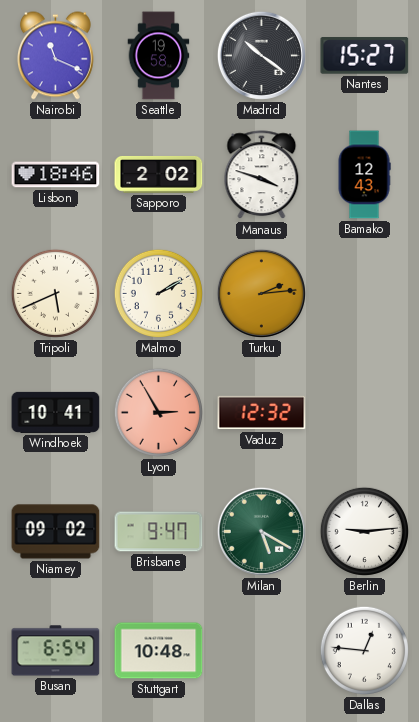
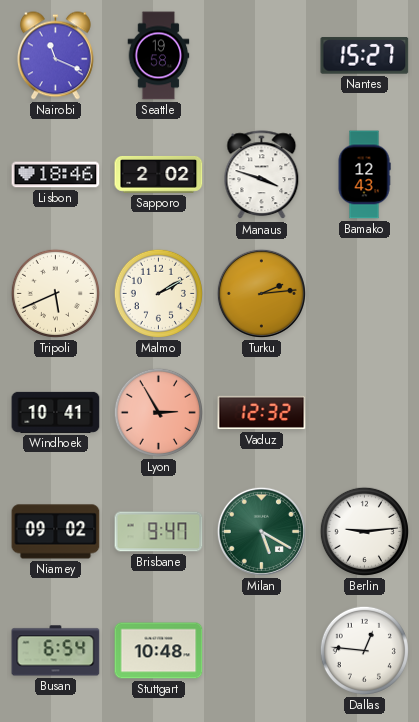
Madrid: 10:21 -> none
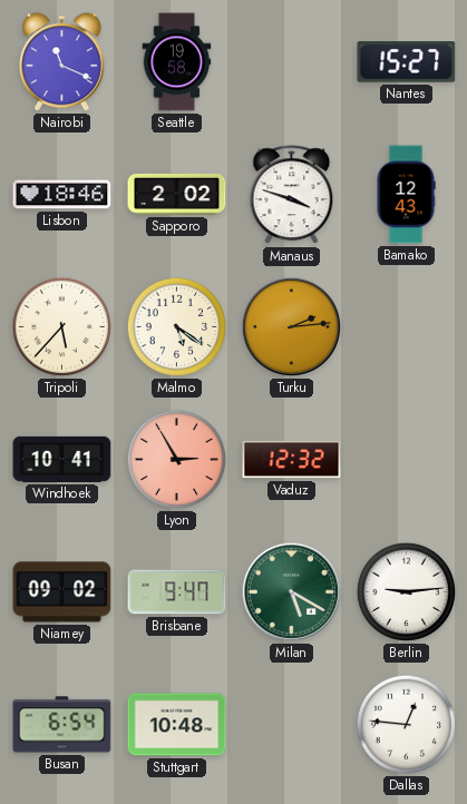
Tripoli: 5:41 -> 5:37
Malmo: 2:10 -> 5:21
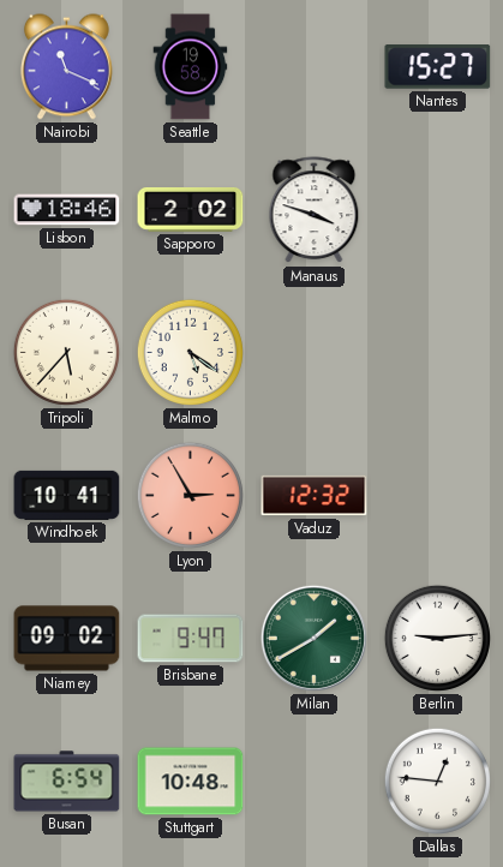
Bamako: 12:43 -> none
Turku: 2:14 -> none
Milan: 5:20 -> 1:40
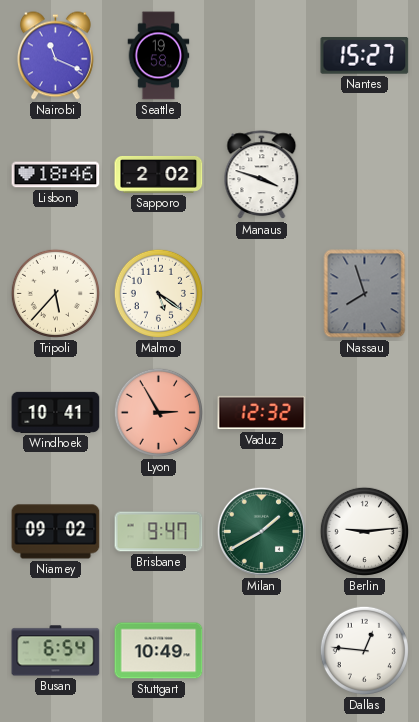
Nassau: none -> 7:57
Stuttgart: 10:48 -> 10:49
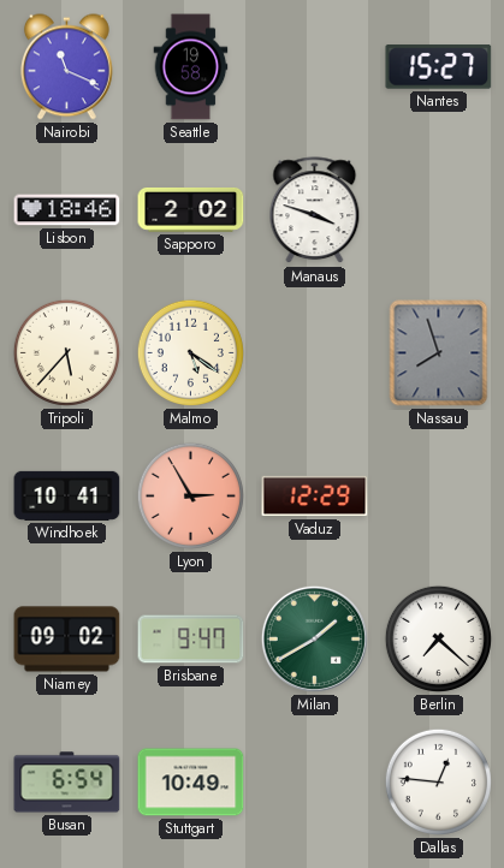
Vaduz: 12:32 -> 12:29
Berlin: 9:14 -> 7:22
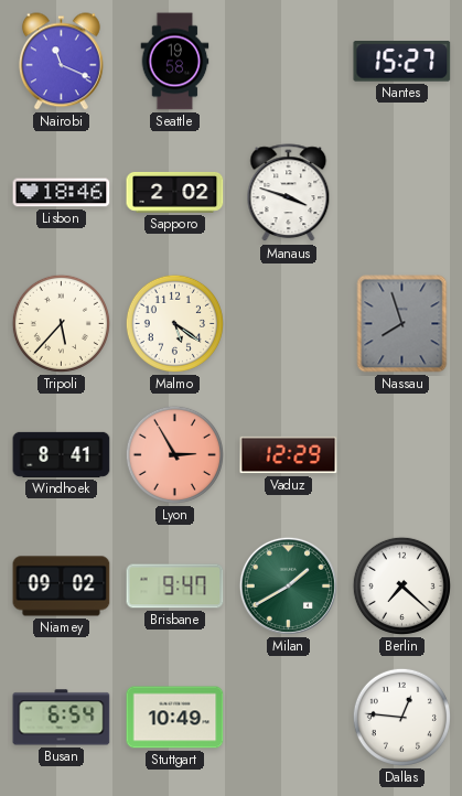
Windhoek: 10:41 -> 8:41
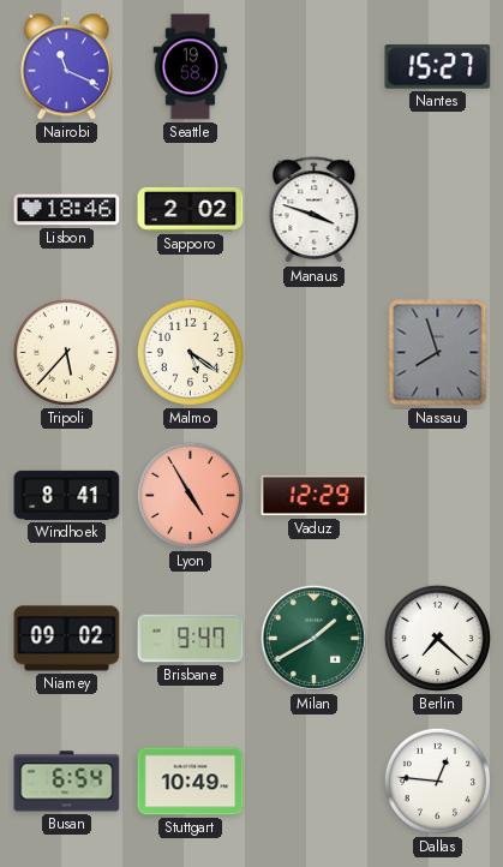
Lyon: 2:55 -> 4:55
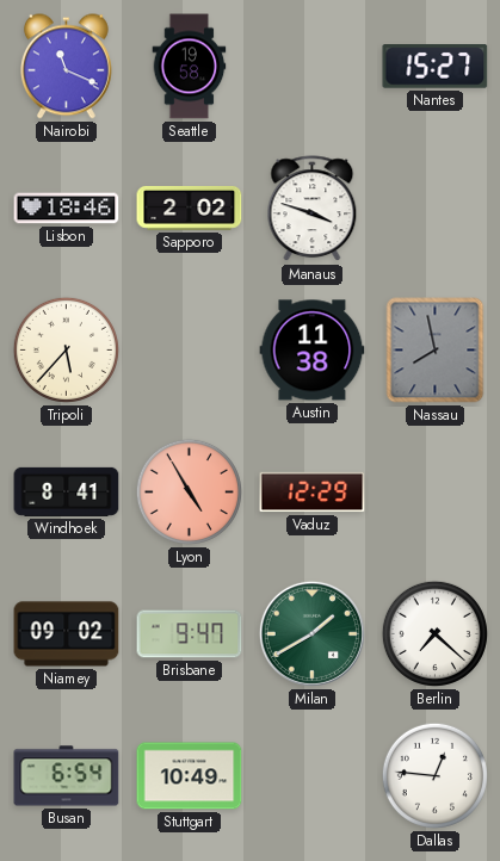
Malmo: 5:21 -> none
Austin: none -> 11:38
Nassau: 7:57 -> 7:58
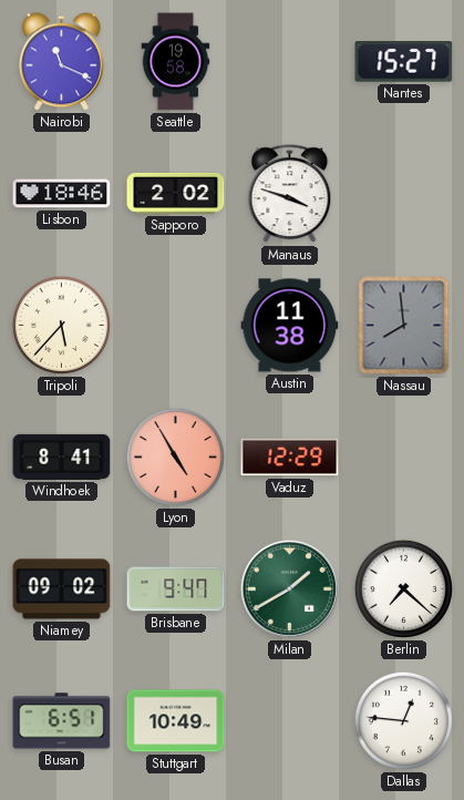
Nassau: 7:58 -> 7:59
Busan: 6:54 -> 6:51
